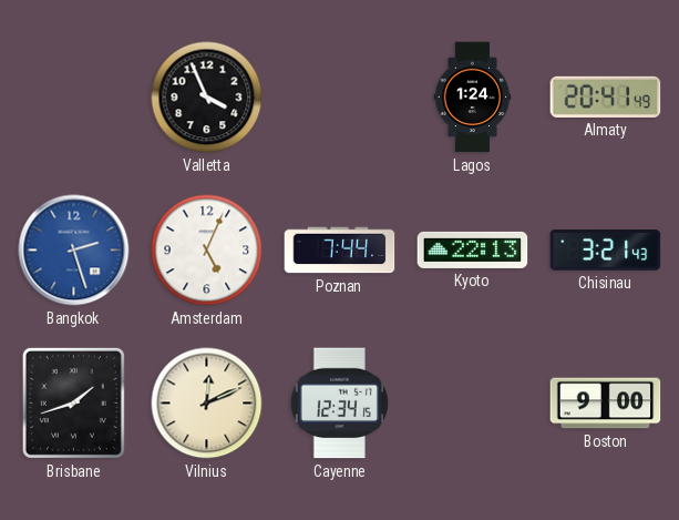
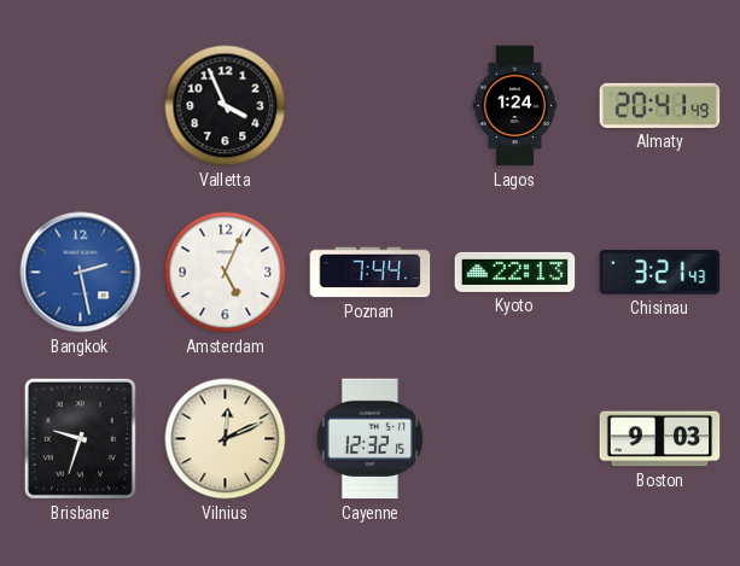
Bangkok: 2:27 -> 2:28
Brisbane: 1:42 -> 9:33
Cayenne: 12:34 -> 12:32
Boston: 9:00 -> 9:03
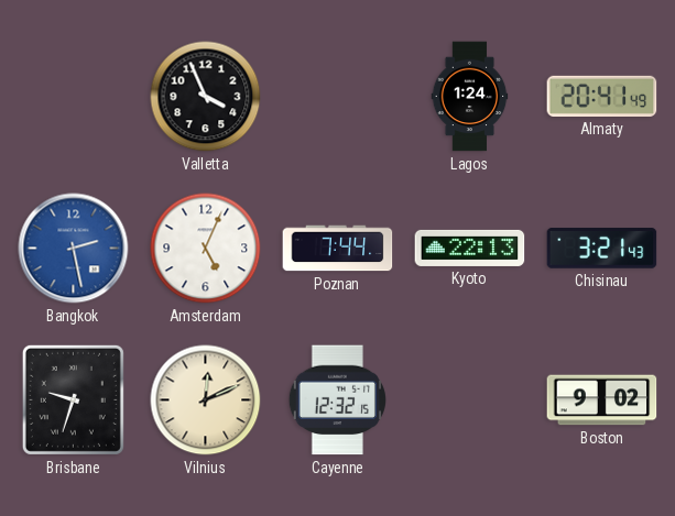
Boston: 9:03 -> 9:02
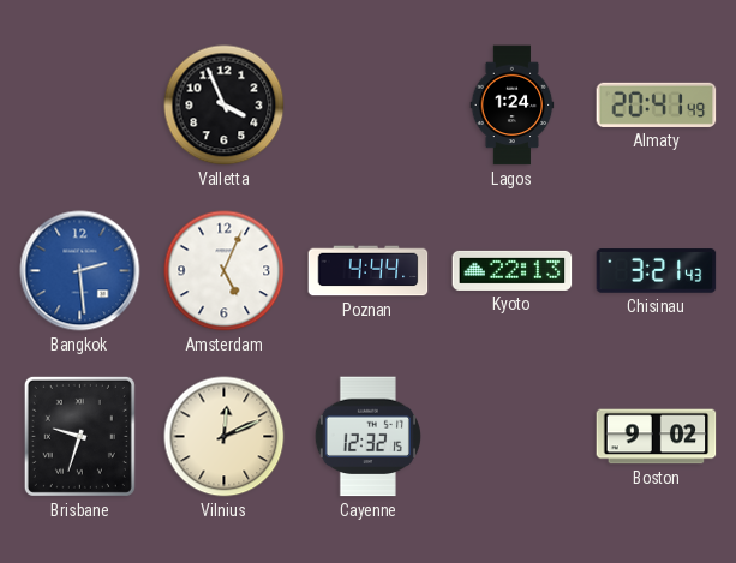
Bangkok: 2:28 -> 2:29
Poznan: 7:44 -> 4:44
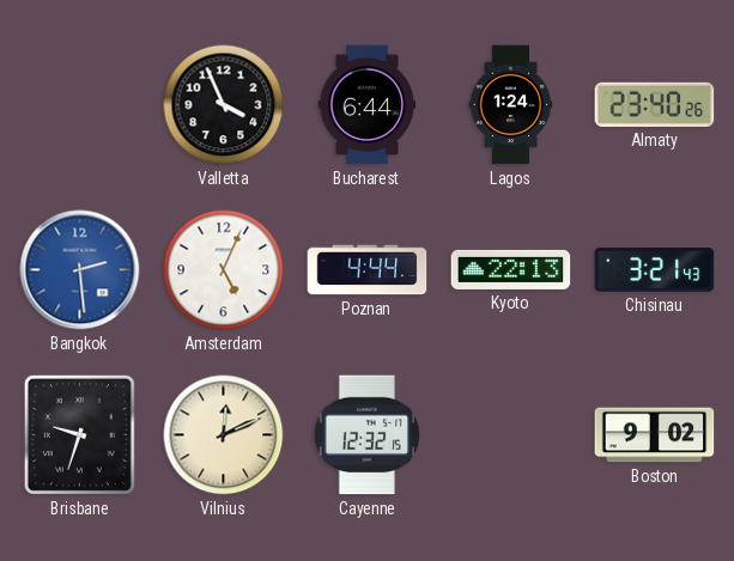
Bucharest: none -> 6:44
Almaty: 20:41 -> 23:40
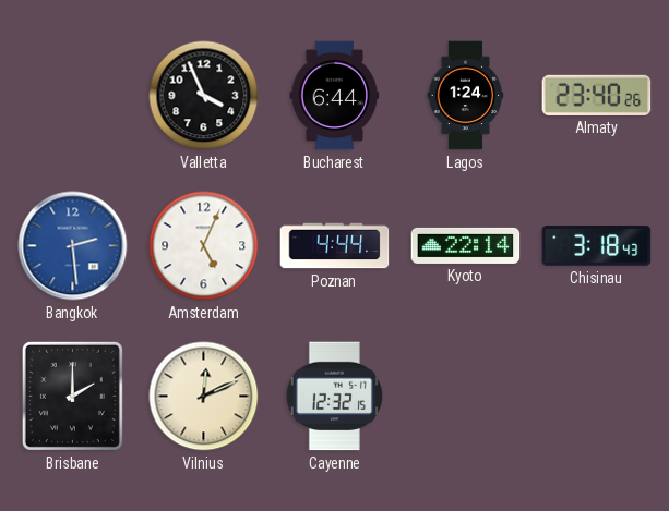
Kyoto: 22:13 -> 22:14
Chisinau: 3:21 -> 3:18
Brisbane: 9:33 -> 2:00
Boston: 9:02 -> none
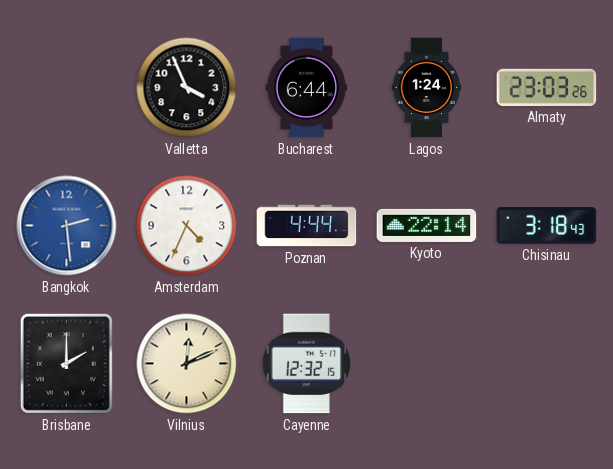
Almaty: 23:40 -> 23:03
Amsterdam: 5:04 -> 4:34
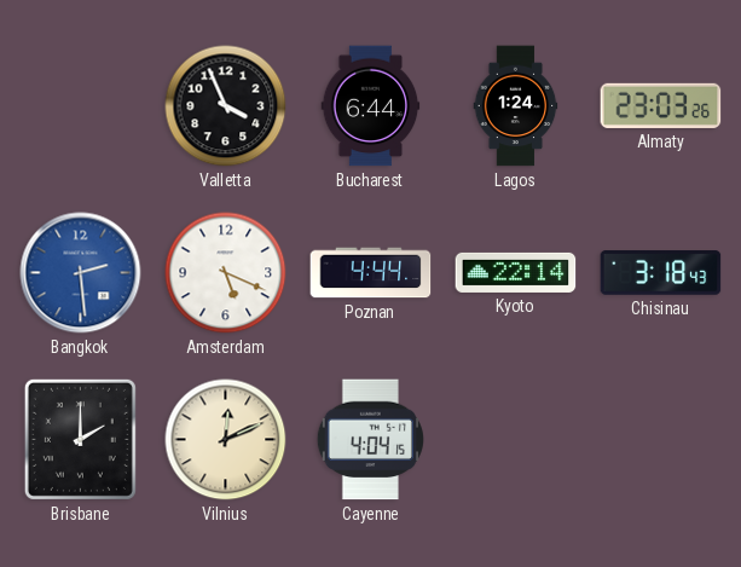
Amsterdam: 4:34 -> 5:19
Cayenne: 12:32 -> 4:04
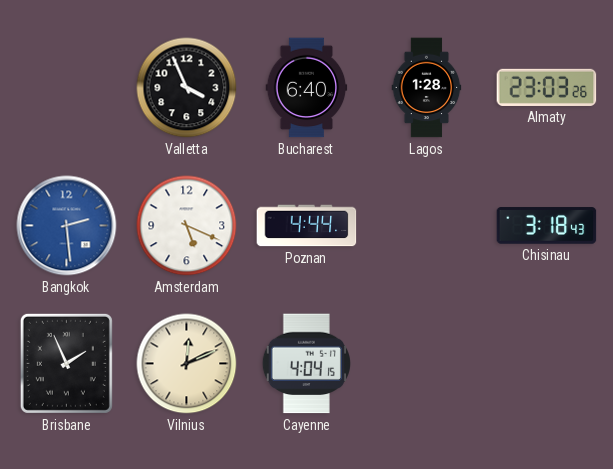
Bucharest: 6:44 -> 6:40
Lagos: 1:24 -> 1:28
Kyoto: 22:14 -> none
Brisbane: 2:00 -> 1:56
